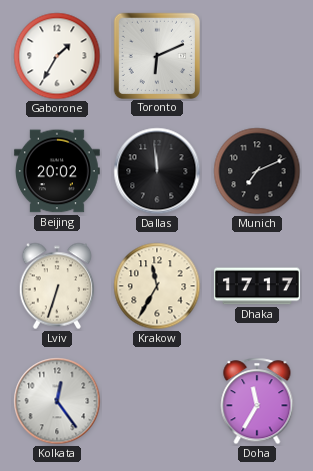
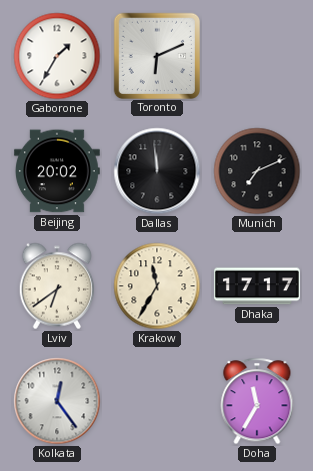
Lviv: 6:33 -> 6:39
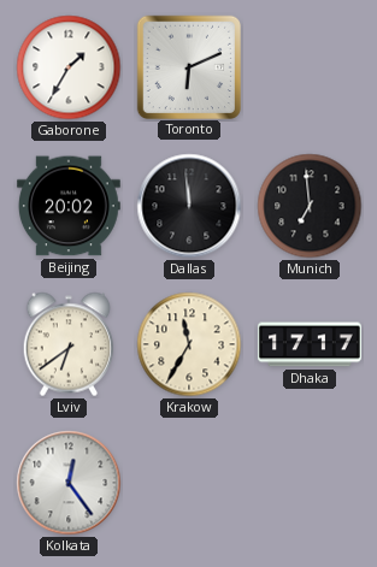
Munich: 7:11 -> 6:59
Doha: 11:35 -> none
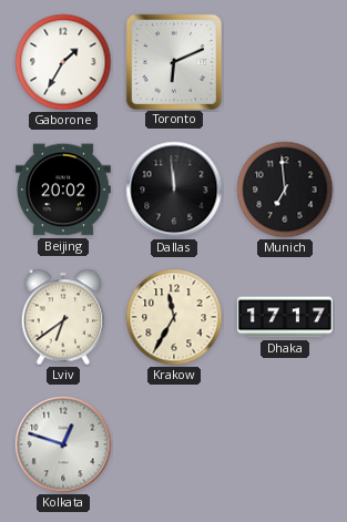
Kolkata: 12:24 -> 12:48
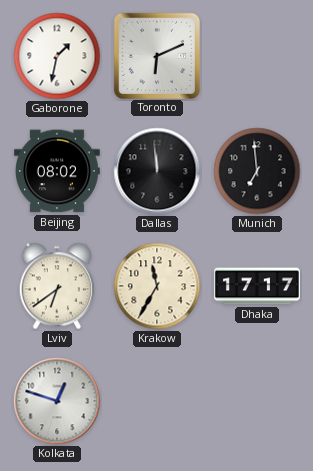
Gaborone: 1:35 -> 1:32
Beijing: 20:02 -> 08:02
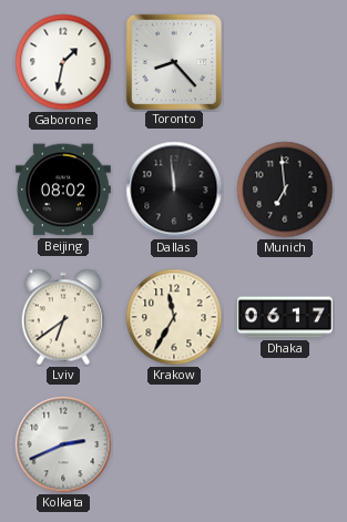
Toronto: 6:11 -> 8:23
Dhaka: 17:17 -> 06:17
Kolkata: 12:48 -> 2:41
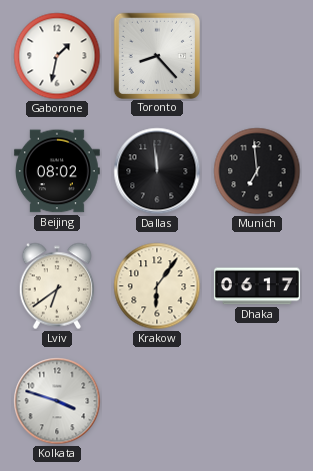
Krakow: 11:35 -> 6:06
Kolkata: 2:41 -> 3:48
